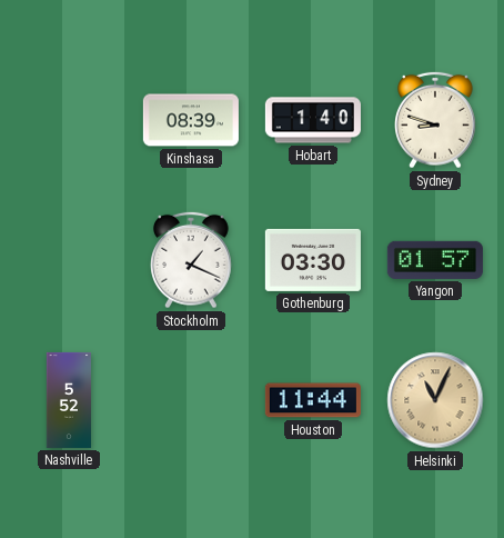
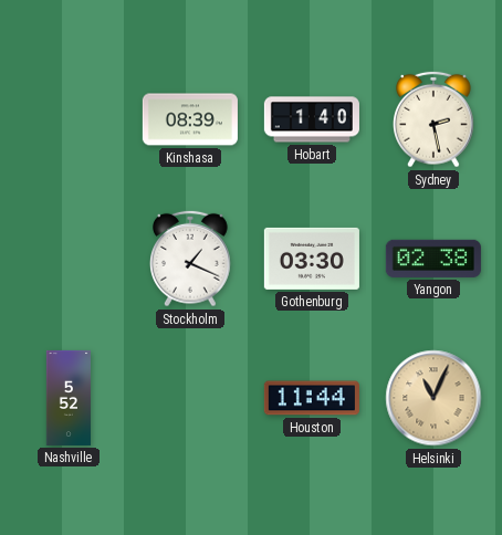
Sydney: 8:48 -> 2:28
Yangon: 01:57 -> 02:38
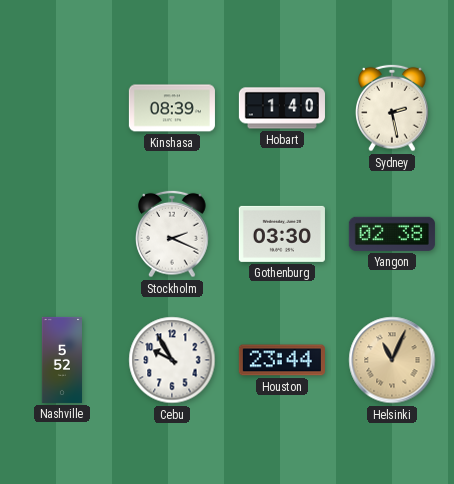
Stockholm: 1:19 -> 2:19
Cebu: none -> 9:55
Houston: 11:44 -> 23:44
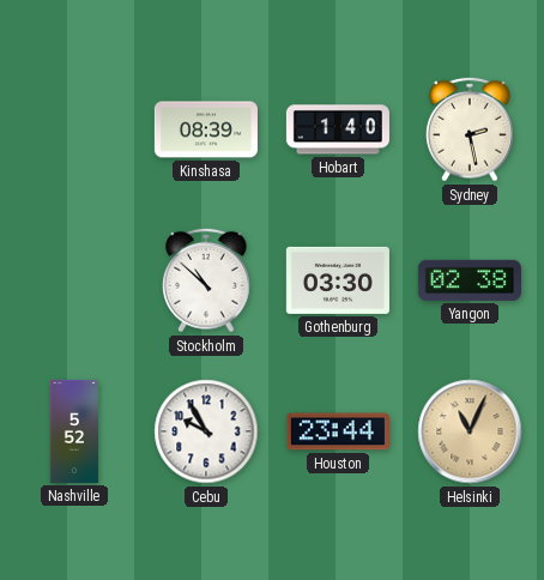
Stockholm: 2:19 -> 10:52
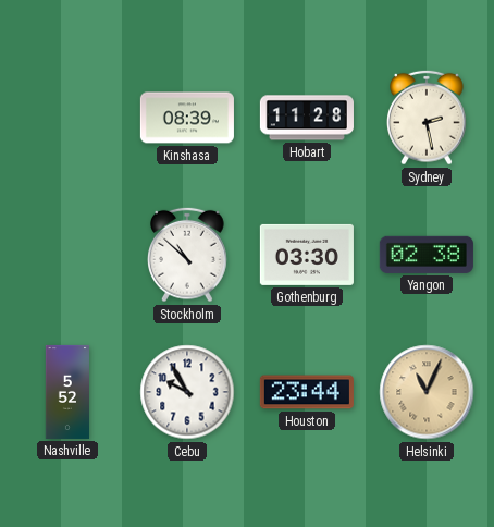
Hobart: 1:40 -> 11:28
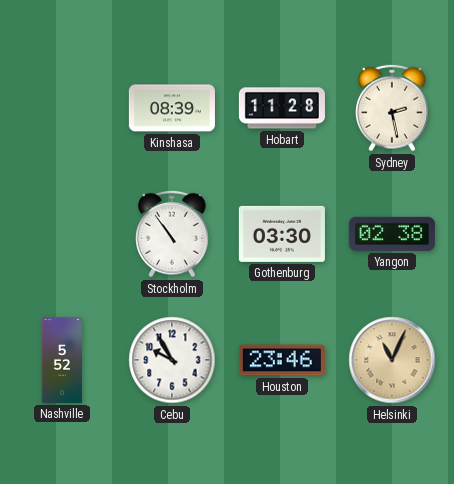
Stockholm: 10:52 -> 10:54
Houston: 23:44 -> 23:46
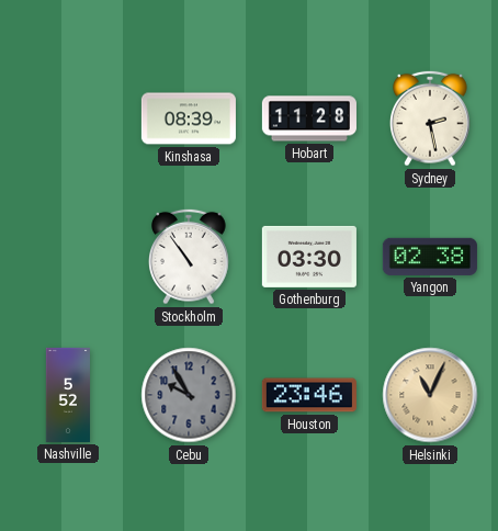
Cebu dial: white -> grey
